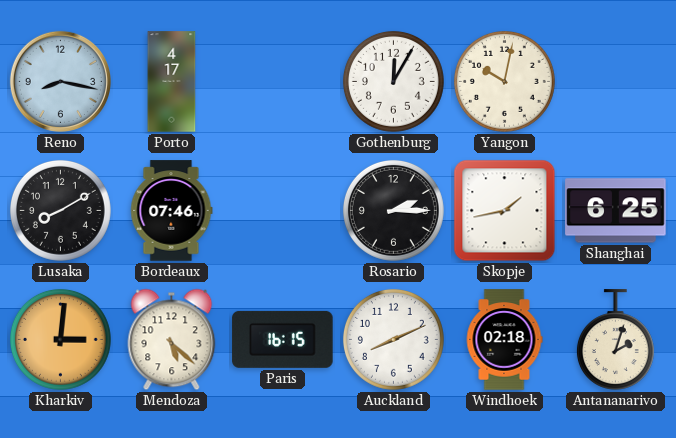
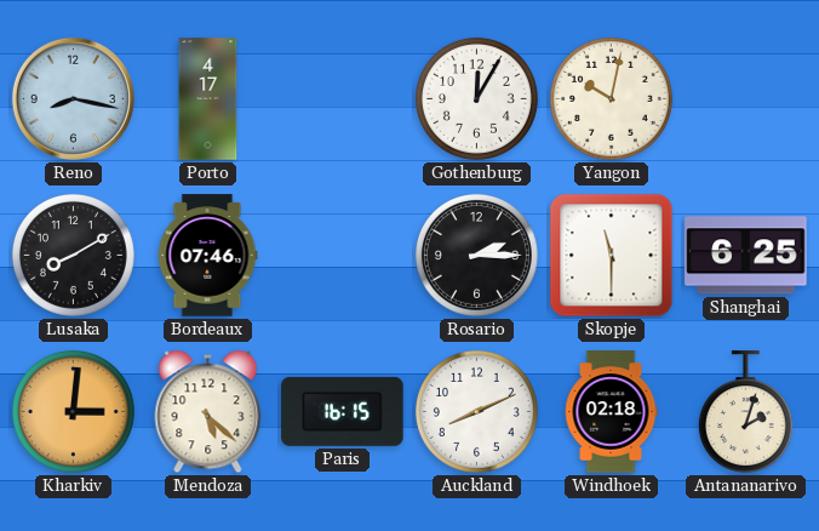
Skopje: 1:43 -> 11:30
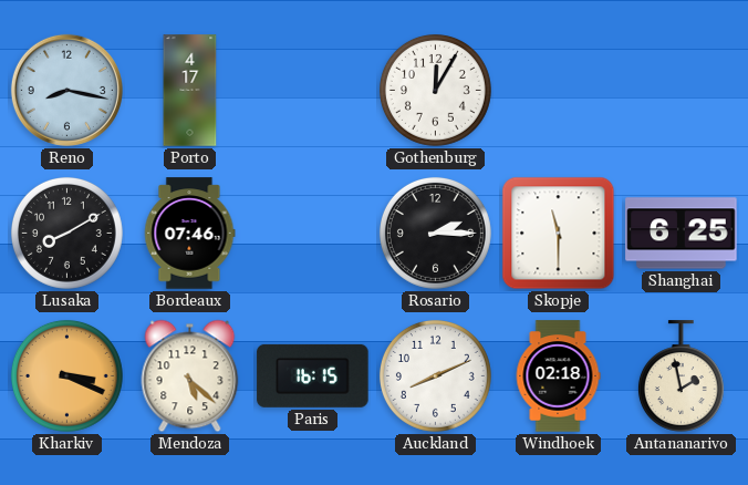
Yangon: 10:02 -> none
Kharkiv: 3:01 -> 3:19
Antananarivo: 2:03 -> 1:58
